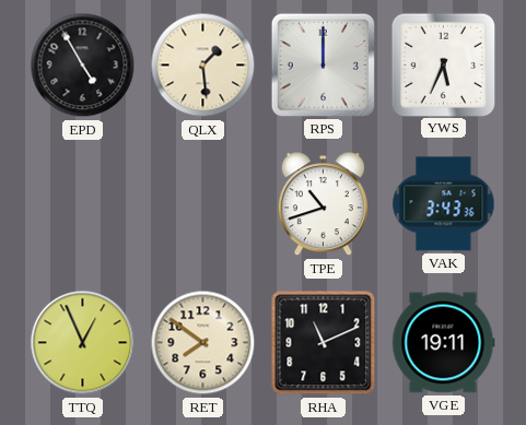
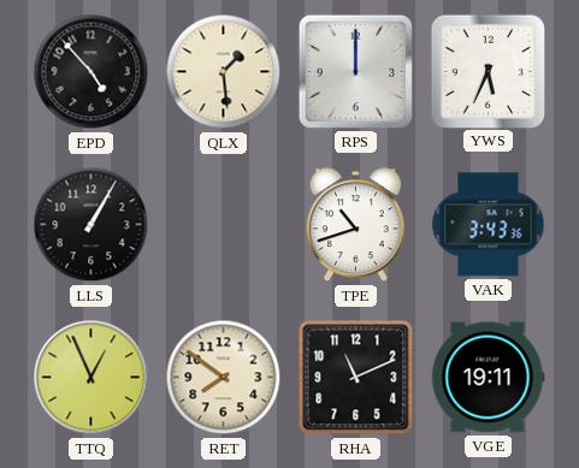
EPD: 4:55 -> 4:53
LLS: none -> 1:05
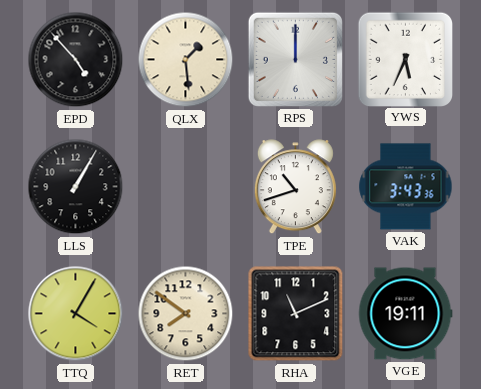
TTQ: 12:56 -> 4:05
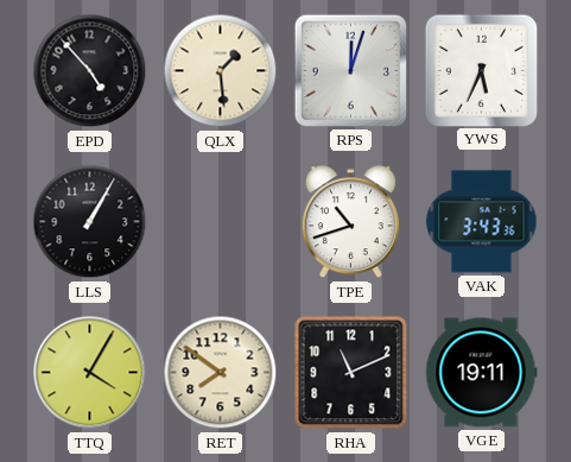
RPS: 12:00 -> 12:03
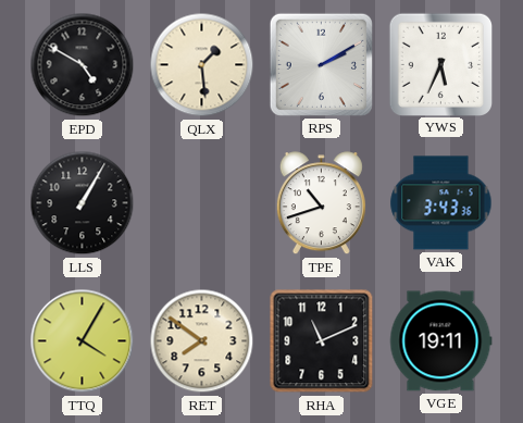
EPD: 4:53 -> 4:50
RPS: 12:03 -> 2:10
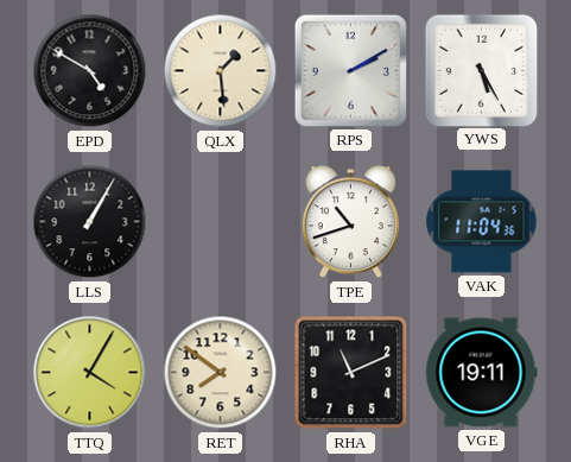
YWS: 5:34 -> 5:25
VAK: 3:43 -> 11:04
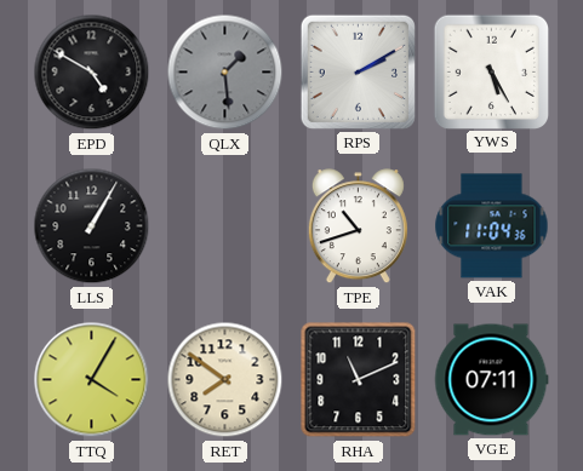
QLX dial: cream -> grey
VGE: 19:11 -> 07:11
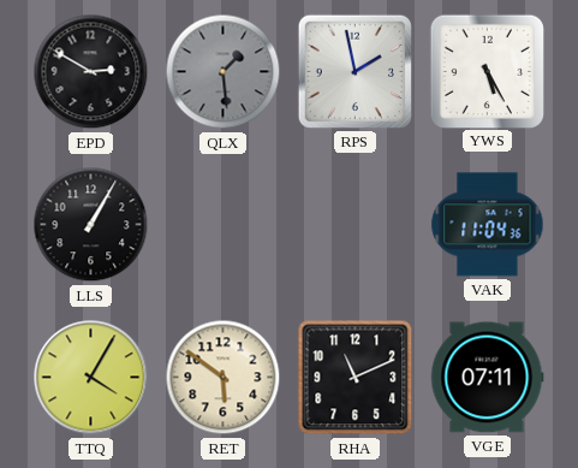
EPD: 4:50 -> 2:50
RPS: 2:10 -> 1:58
TPE: 10:42 -> none
RET: 7:51 -> 5:51
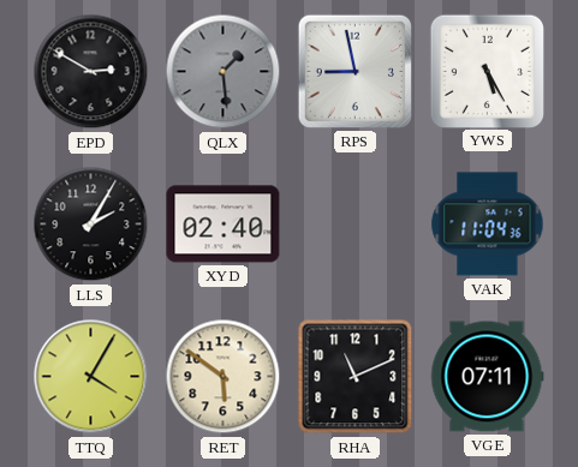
RPS: 1:58 -> 8:58
LLS: 1:05 -> 2:05
XYD: none -> 02:40
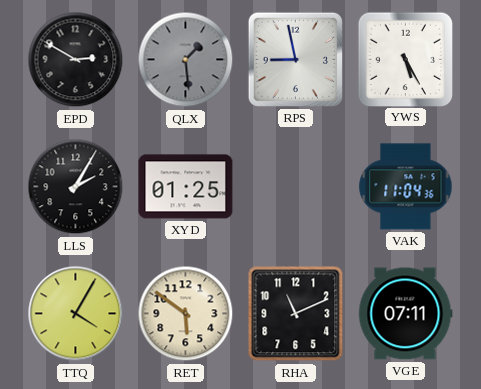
XYD: 02:40 -> 01:25
